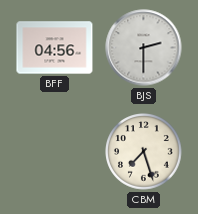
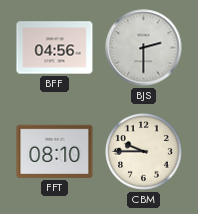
FFT: none -> 08:10
CBM: 7:27 -> 9:45
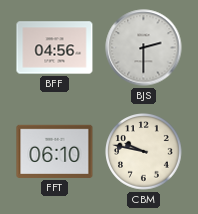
FFT: 08:10 -> 06:10
CBM: 9:45 -> 9:47
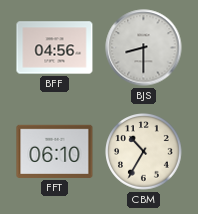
BJS: 2:30 -> 8:30
CBM: 9:47 -> 10:35
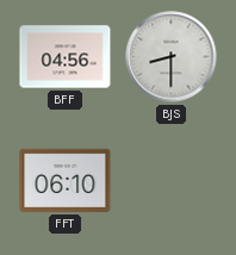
CBM: 10:35 -> none
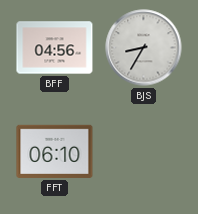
BJS: 8:30 -> 8:35
